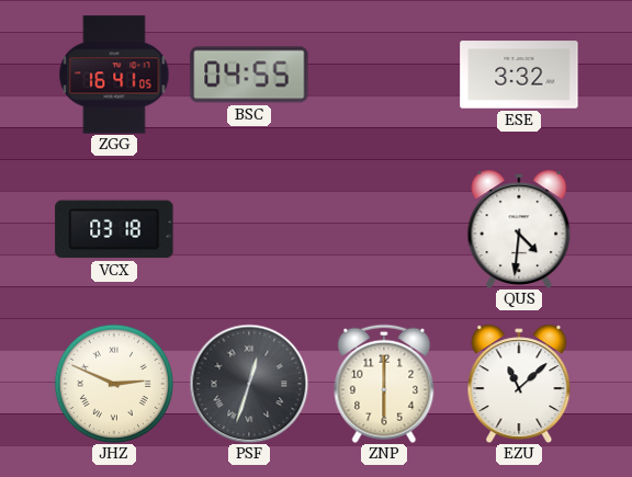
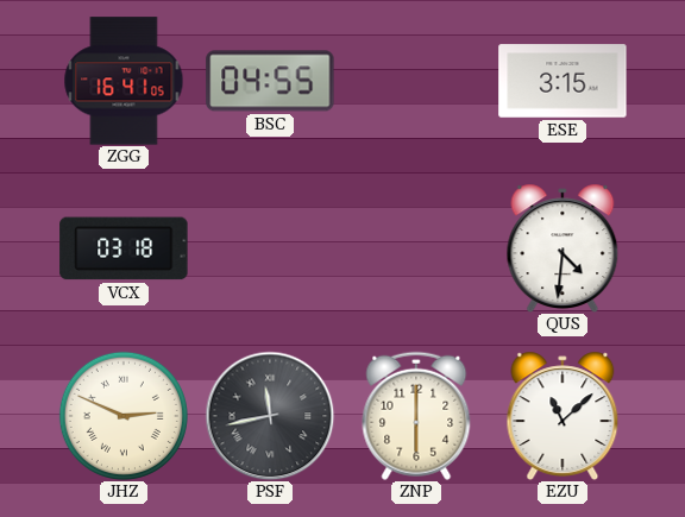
ESE: 3:32 -> 3:15
PSF: 12:33 -> 11:43
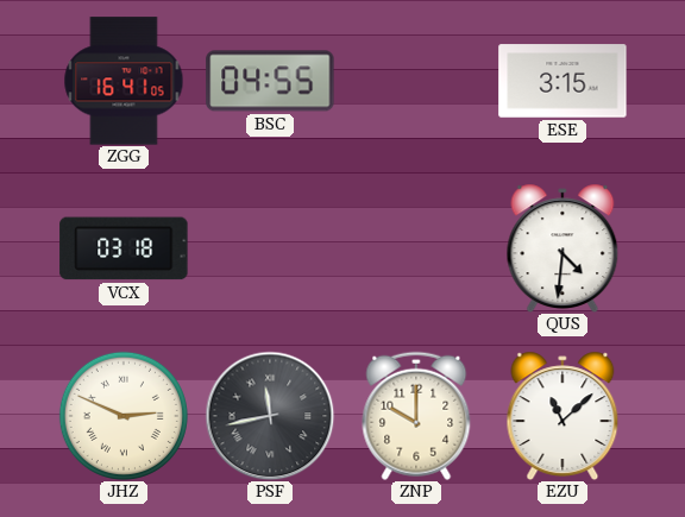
ZNP: 6:00 -> 10:00
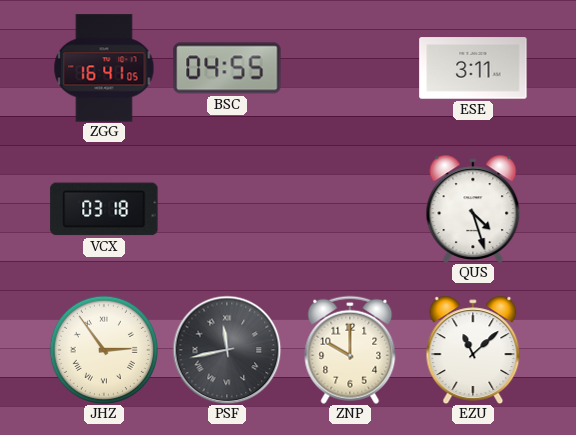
ESE: 3:15 -> 3:11
QUS: 4:31 -> 4:27
JHZ: 2:49 -> 2:54
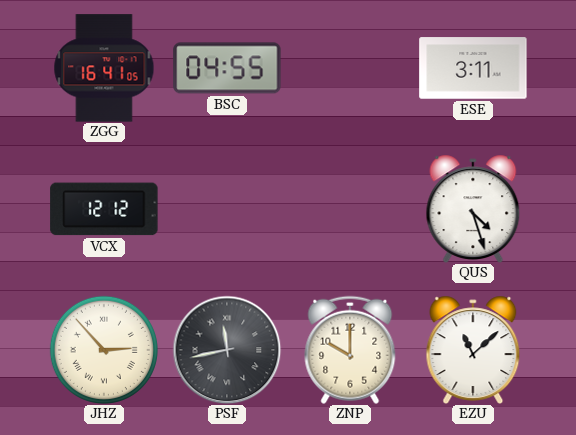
VCX: 03:18 -> 12:12
JHZ: 2:54 -> 2:53
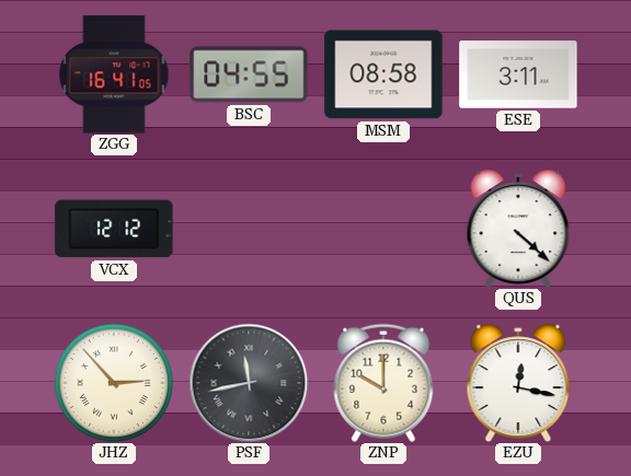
MSM: none -> 08:58
QUS: 4:27 -> 4:22
EZU: 11:08 -> 12:17
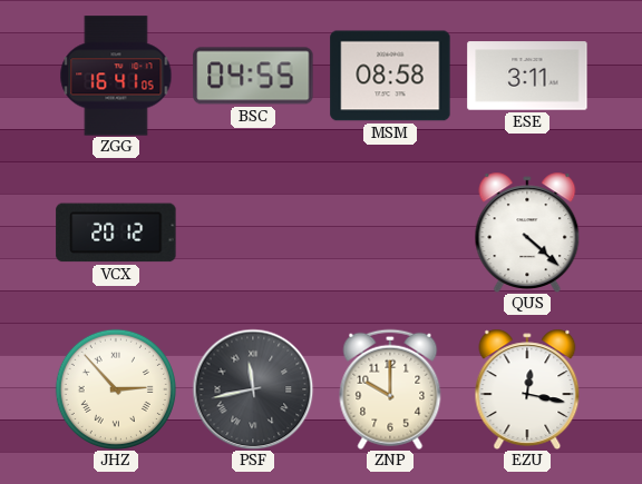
VCX: 12:12 -> 20:12
